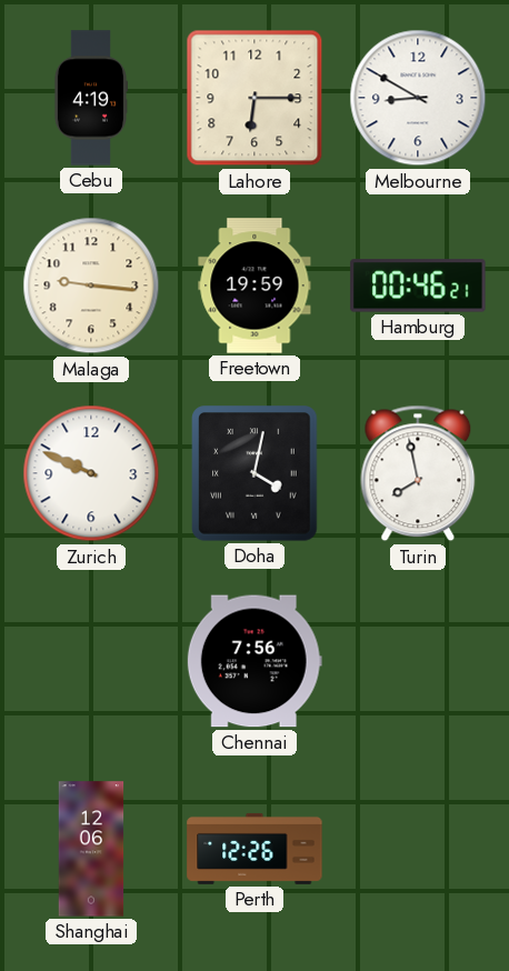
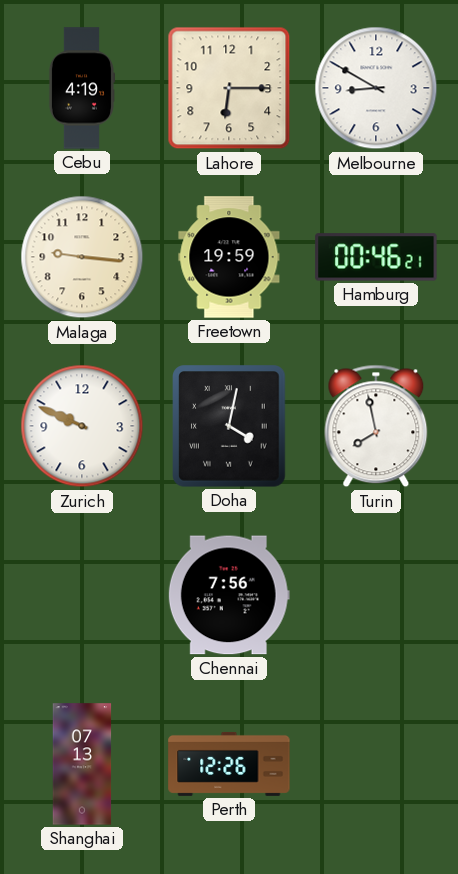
Shanghai: 12:06 -> 07:13
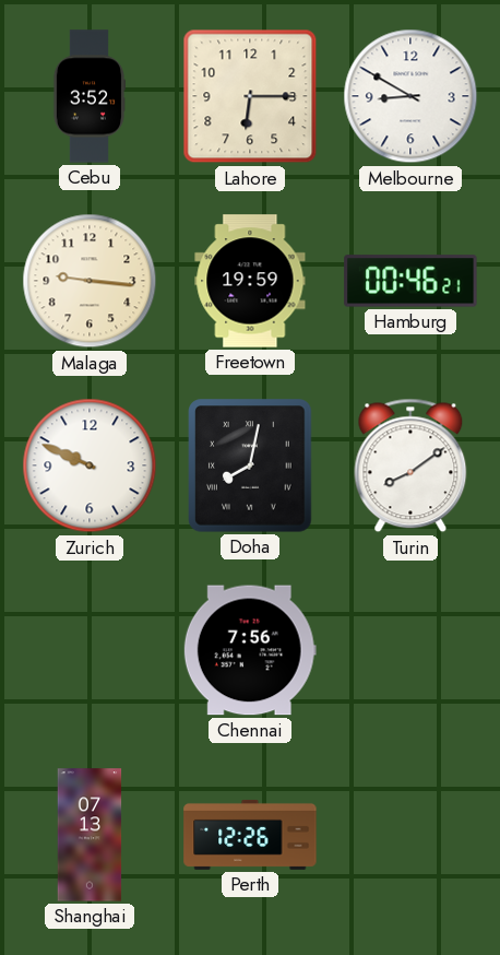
Cebu: 4:19 -> 3:52
Doha: 4:02 -> 8:02
Turin: 7:58 -> 8:09
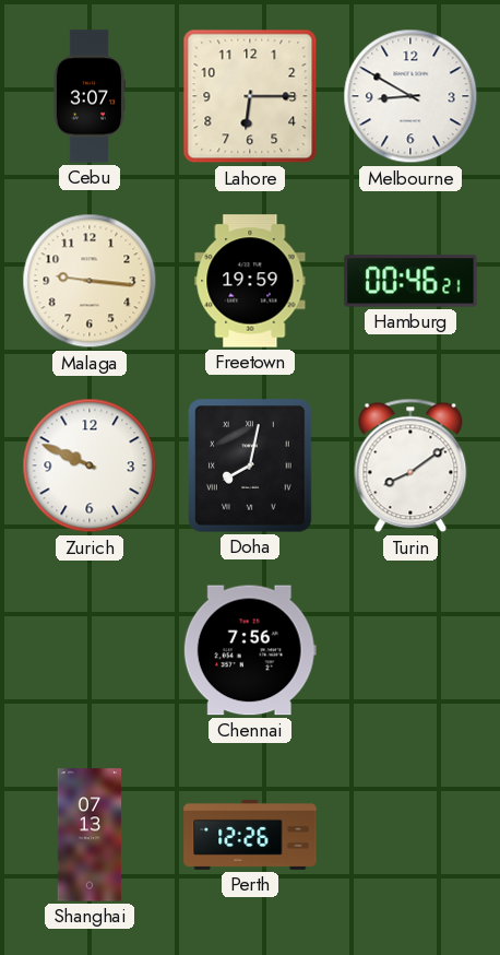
Cebu: 3:52 -> 3:07
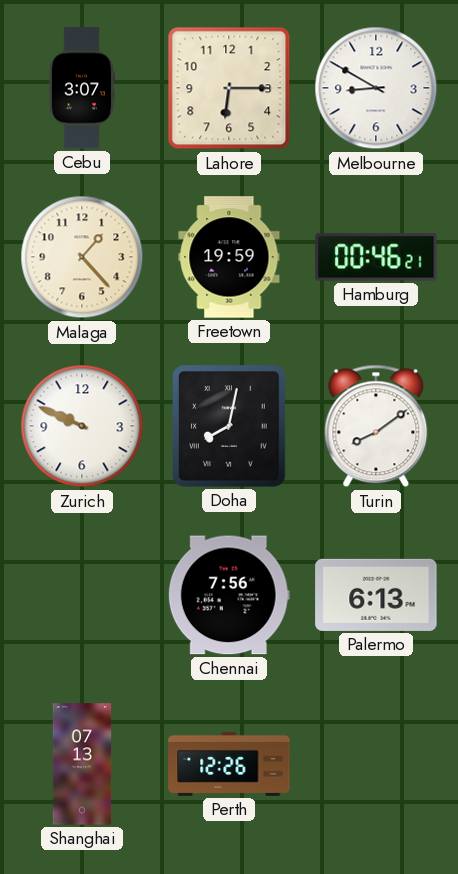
Malaga: 9:16 -> 1:23
Palermo: none -> 6:13
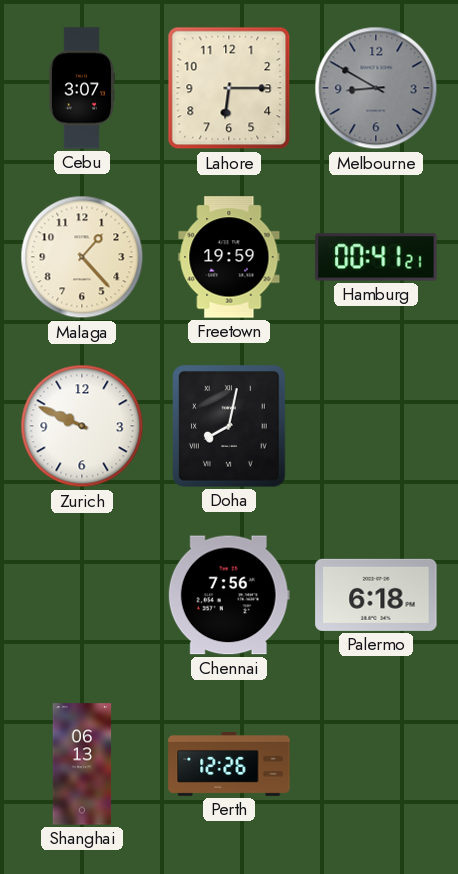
Melbourne dial: white -> grey
Hamburg: 00:46 -> 00:41
Turin: 8:09 -> none
Palermo: 6:13 -> 6:18
Shanghai: 07:13 -> 06:13
